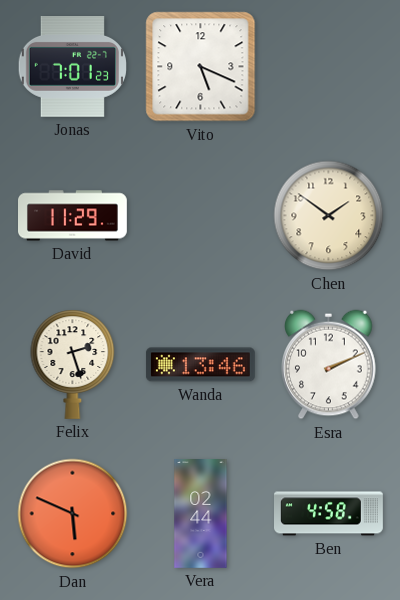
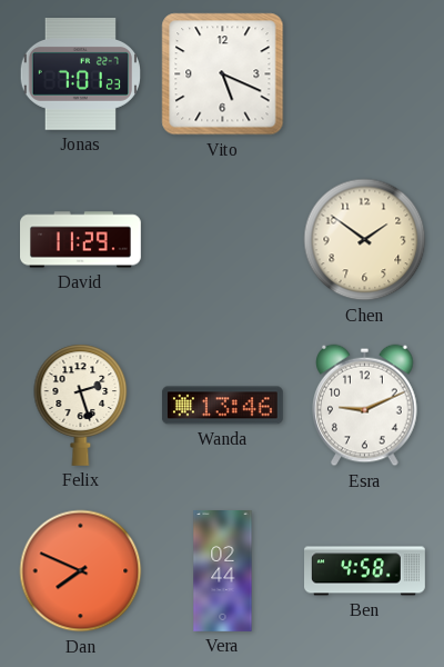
Esra: 2:11 -> 9:11
Dan: 5:49 -> 7:49
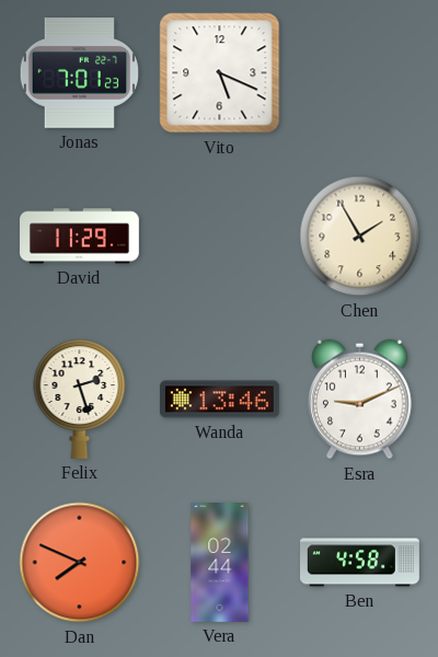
Chen: 1:51 -> 1:55
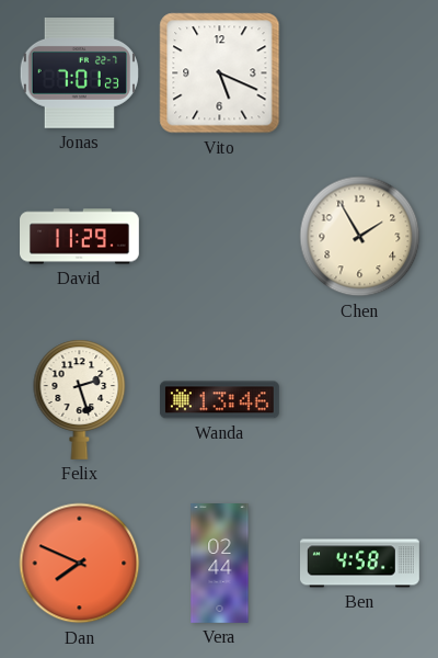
Esra: 9:11 -> none
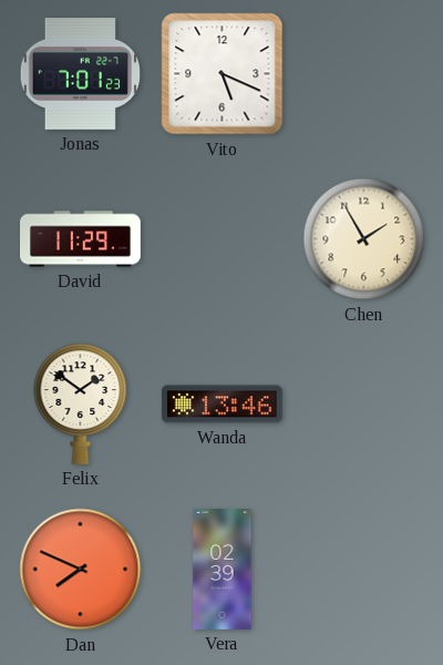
Felix: 2:27 -> 1:51
Vera: 02:44 -> 02:39
Ben: 4:58 -> none
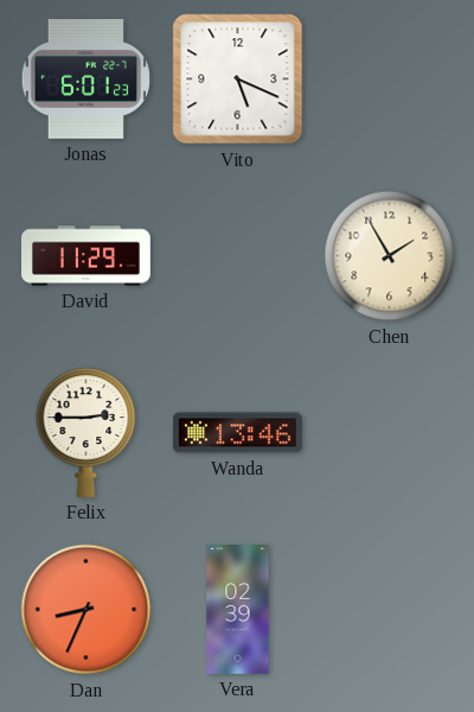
Jonas: 7:01 -> 6:01
Felix: 1:51 -> 2:45
Dan: 7:49 -> 8:34
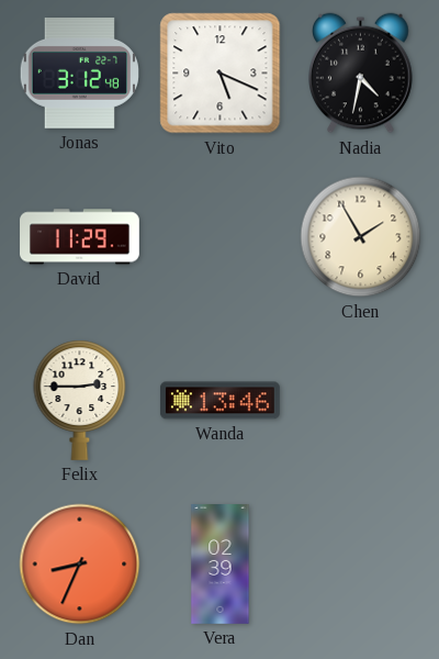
Jonas: 6:01 -> 3:12
Nadia: none -> 4:32
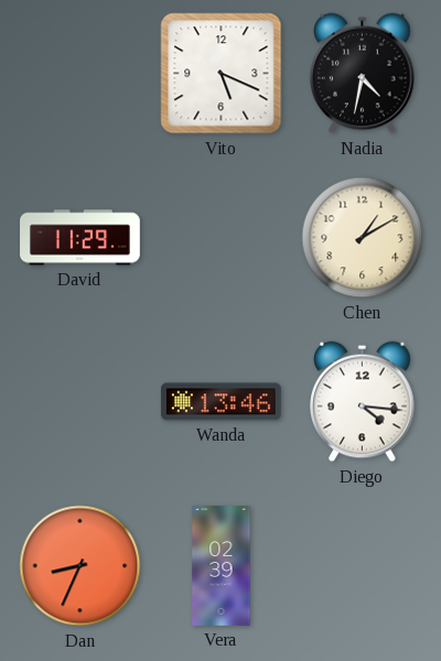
Jonas: 3:12 -> none
Chen: 1:55 -> 1:10
Felix: 2:45 -> none
Diego: none -> 4:16
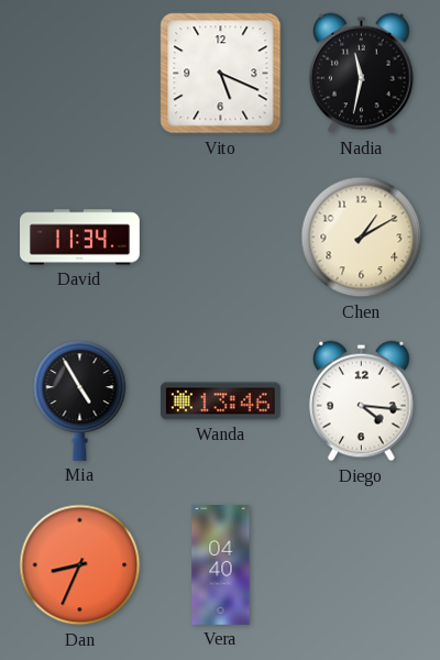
Nadia: 4:32 -> 11:32
David: 11:29 -> 11:34
Mia: none -> 4:55
Vera: 02:39 -> 04:40
